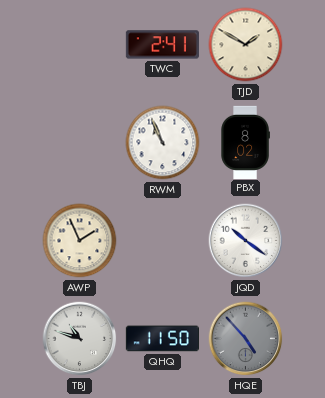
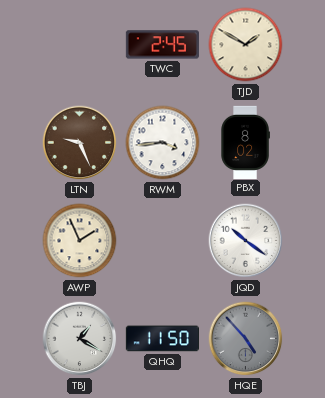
TWC: 2:41 -> 2:45
LTN: none -> 9:26
RWM: 10:56 -> 3:44
TBJ: 10:48 -> 1:20
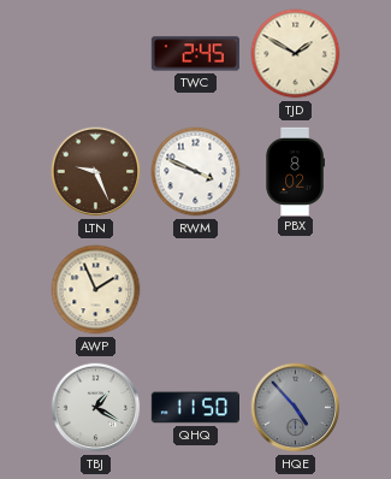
RWM: 3:44 -> 3:49
JQD: 10:21 -> none
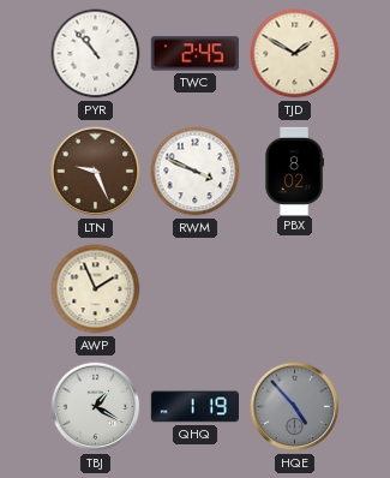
PYR: none -> 10:53
QHQ: 11:50 -> 1:19
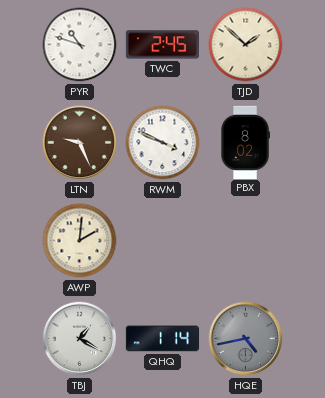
PYR: 10:53 -> 10:48
TJD: 1:50 -> 1:52
AWP: 1:56 -> 2:01
QHQ: 1:19 -> 1:14
HQE: 4:53 -> 4:43
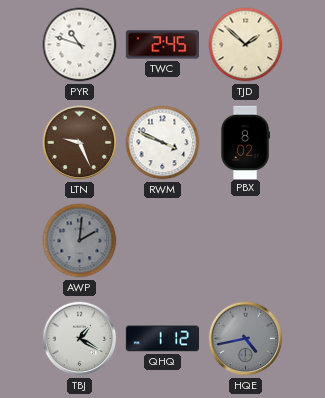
AWP dial: cream -> grey
QHQ: 1:14 -> 1:12
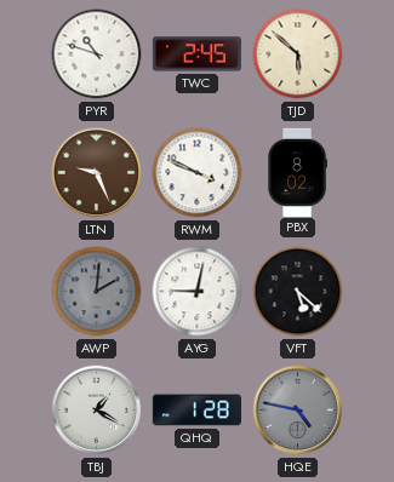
TJD: 1:52 -> 5:52
AYG: none -> 9:02
VFT: none -> 5:22
QHQ: 1:12 -> 1:28
HQE: 4:43 -> 4:47
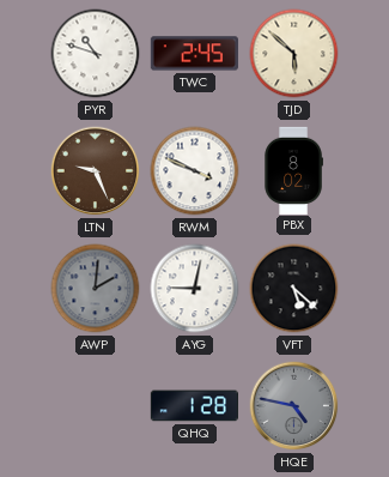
TBJ: 1:20 -> none
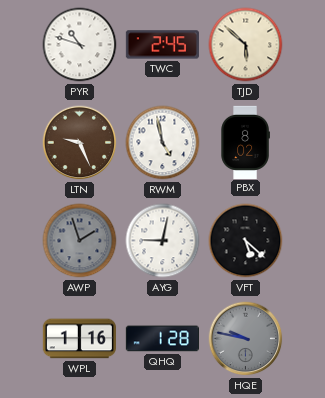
RWM: 3:49 -> 4:58
AWP: 2:01 -> 1:57
WPL: none -> 1:16
HQE: 4:47 -> 9:47
